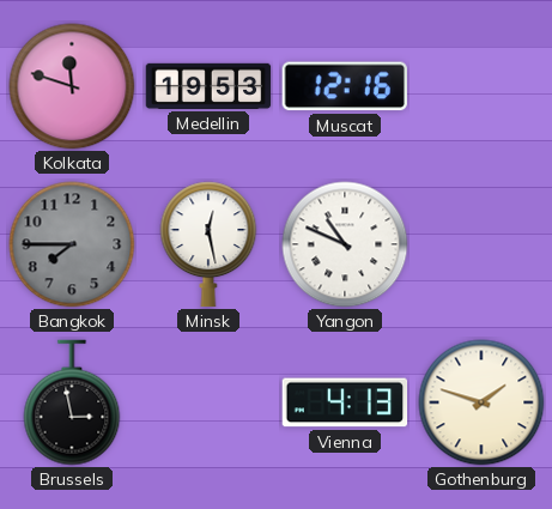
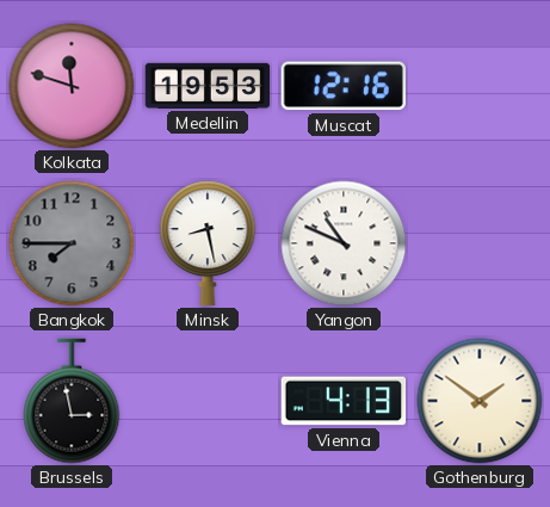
Minsk: 12:28 -> 8:28
Gothenburg: 1:48 -> 1:51
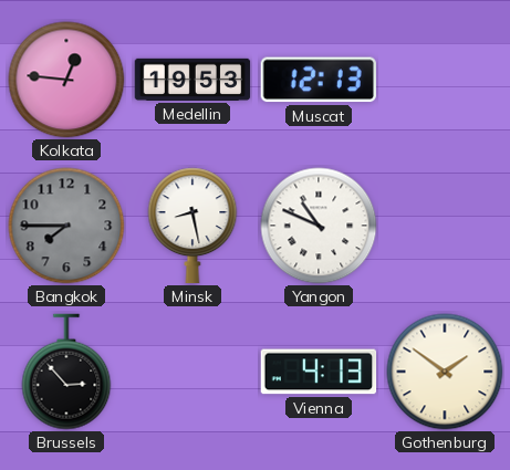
Kolkata: 11:48 -> 12:46
Muscat: 12:16 -> 12:13
Brussels: 2:58 -> 2:53
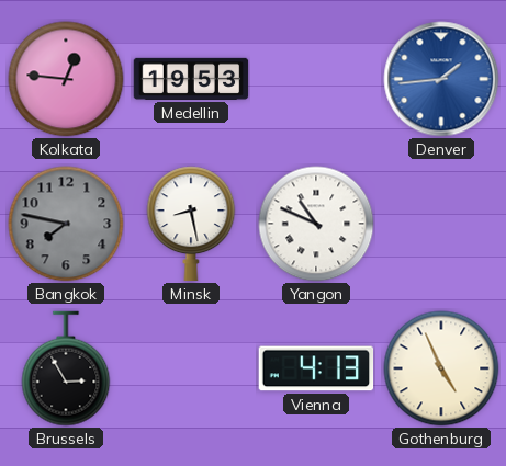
Muscat: 12:13 -> none
Denver: none -> 1:44
Bangkok: 7:45 -> 7:47
Brussels: 2:53 -> 2:55
Gothenburg: 1:51 -> 4:56
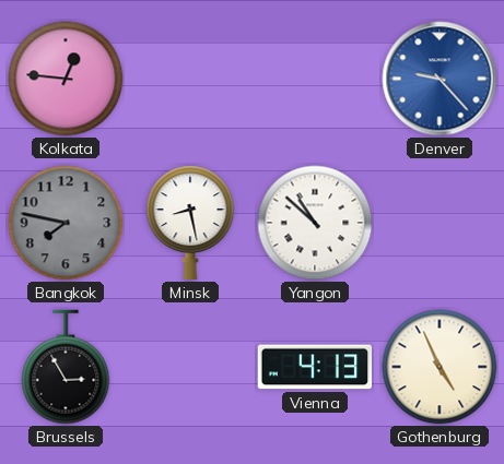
Medellin: 19:53 -> none
Denver: 1:44 -> 9:23
Yangon: 10:49 -> 10:52
